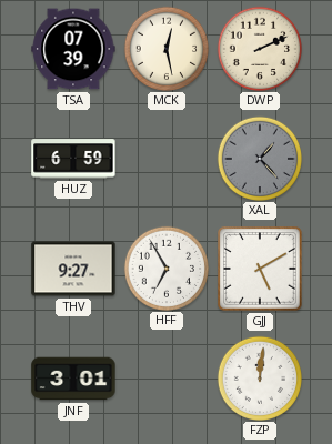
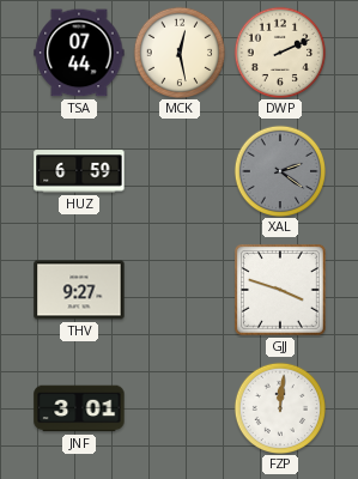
TSA: 07:39 -> 07:44
XAL: 1:23 -> 2:21
HFF: 6:55 -> none
GJJ: 5:10 -> 3:48
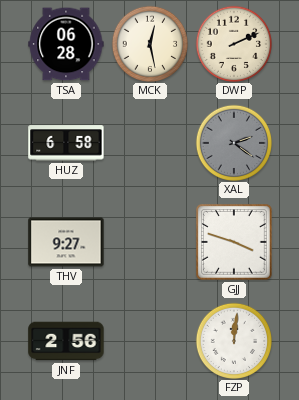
TSA: 07:44 -> 06:28
HUZ: 6:59 -> 6:58
JNF: 3:01 -> 2:56
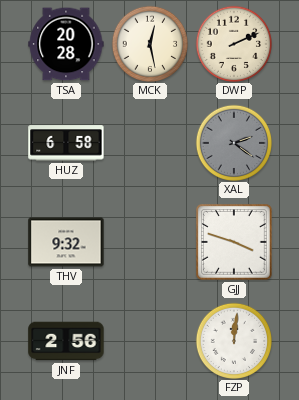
TSA: 06:28 -> 20:28
THV: 9:27 -> 9:32
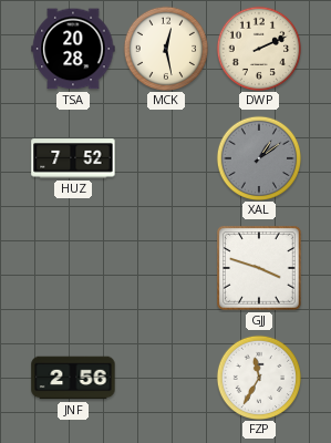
HUZ: 6:58 -> 7:52
XAL: 2:21 -> 1:09
THV: 9:32 -> none
FZP: 12:01 -> 11:35
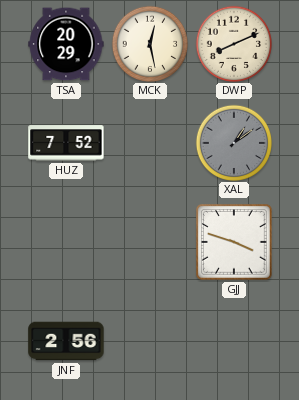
TSA: 20:28 -> 20:29
DWP: 2:11 -> 8:11
FZP: 11:35 -> none
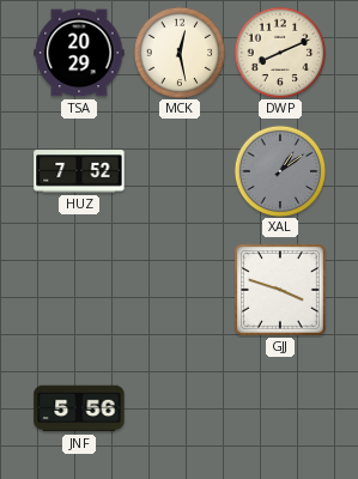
JNF: 2:56 -> 5:56
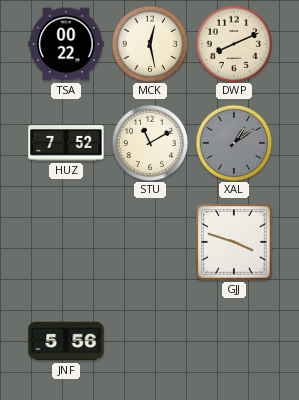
TSA: 20:29 -> 00:22
STU: none -> 11:10
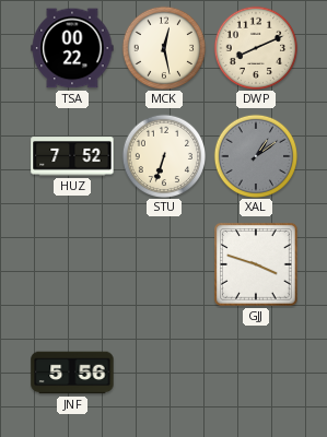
STU: 11:10 -> 6:33
